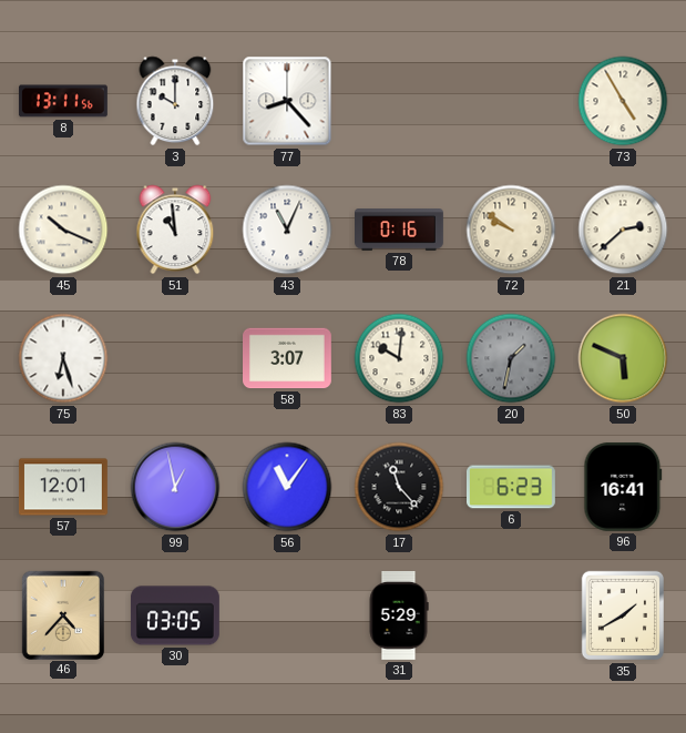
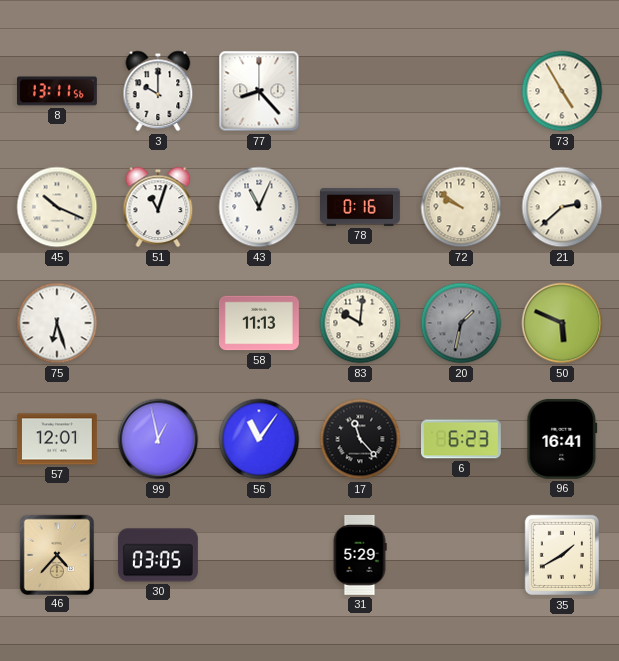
51: 10:59 -> 11:03
58: 3:07 -> 11:13
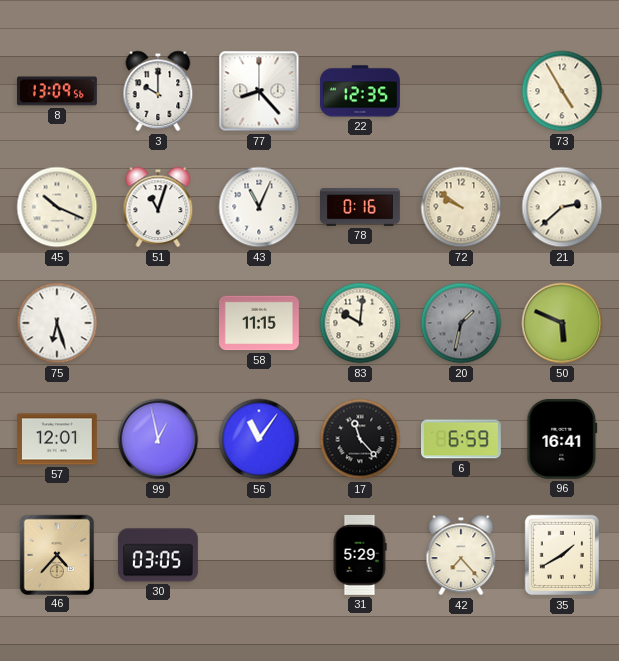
8: 13:11 -> 13:09
22: none -> 12:35
58: 11:13 -> 11:15
6: 6:23 -> 6:59
42: none -> 7:23
